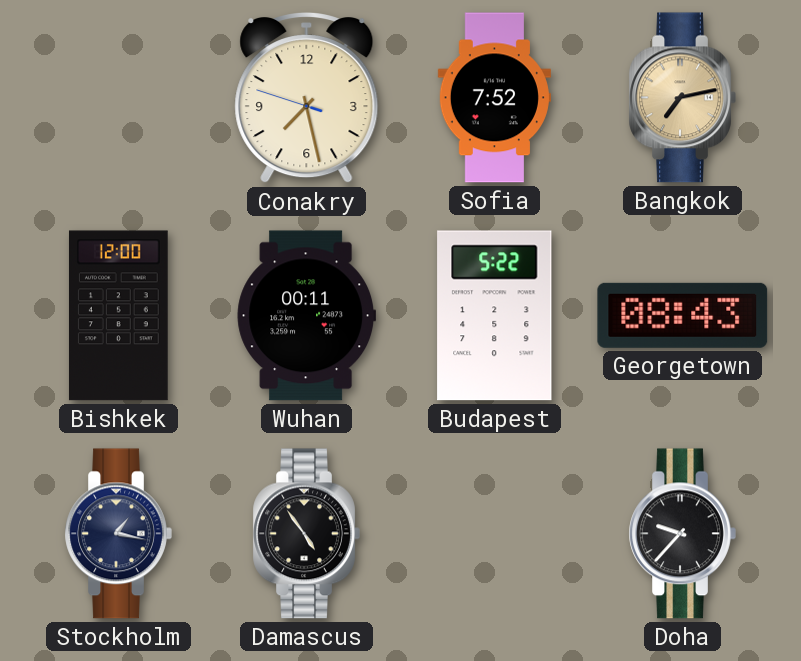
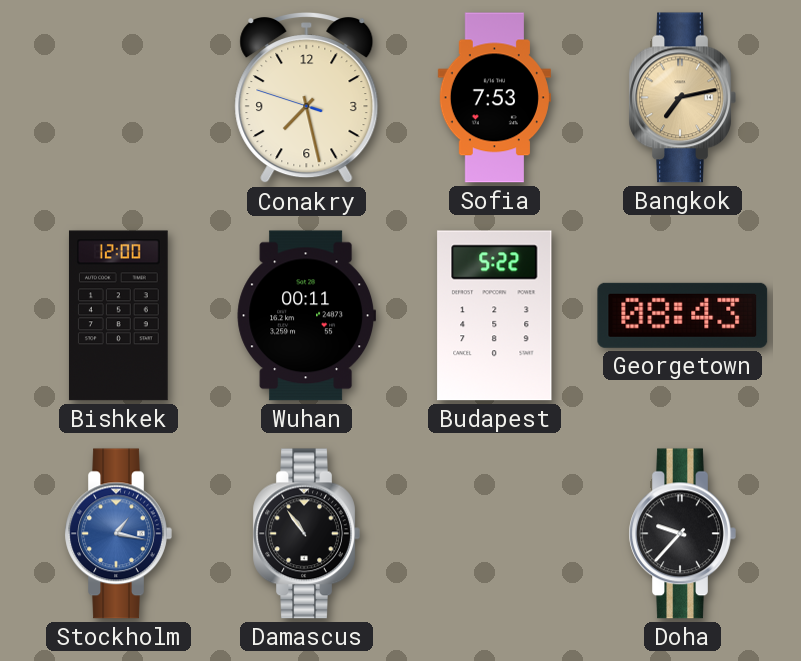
Sofia: 7:52 -> 7:53
Stockholm dial: navy -> blue
Damascus: 4:54 -> 10:54
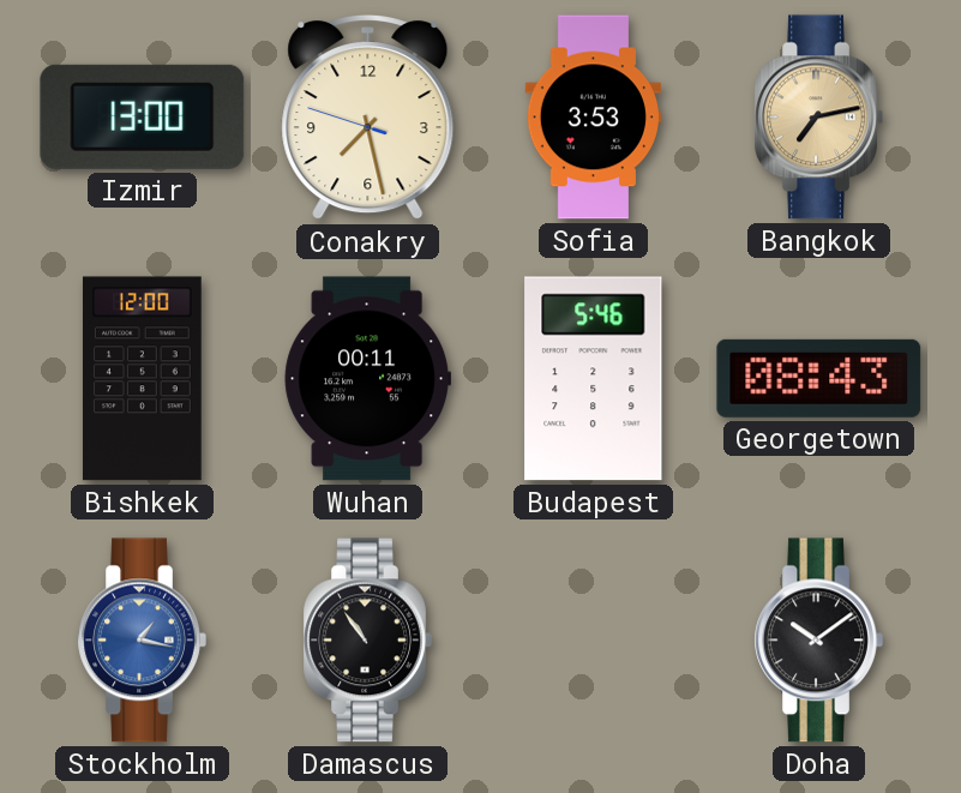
Izmir: none -> 13:00
Sofia: 7:53 -> 3:53
Budapest: 5:22 -> 5:46
Doha: 9:37 -> 10:09
